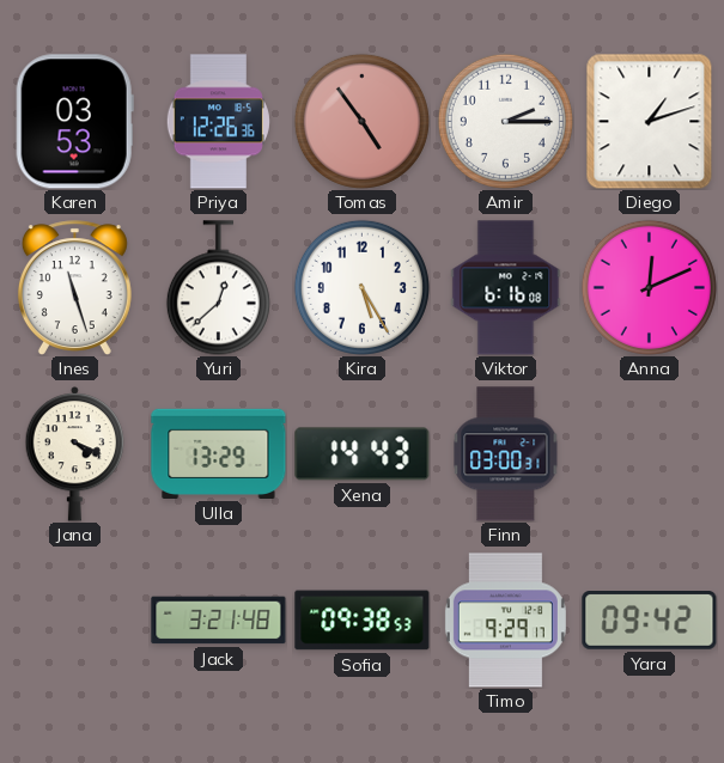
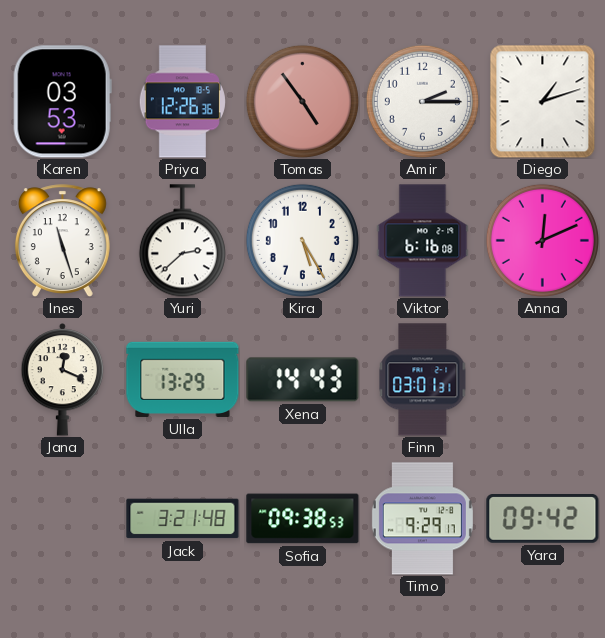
Yuri: 12:38 -> 2:38
Jana: 4:19 -> 12:19
Finn: 03:00 -> 03:01
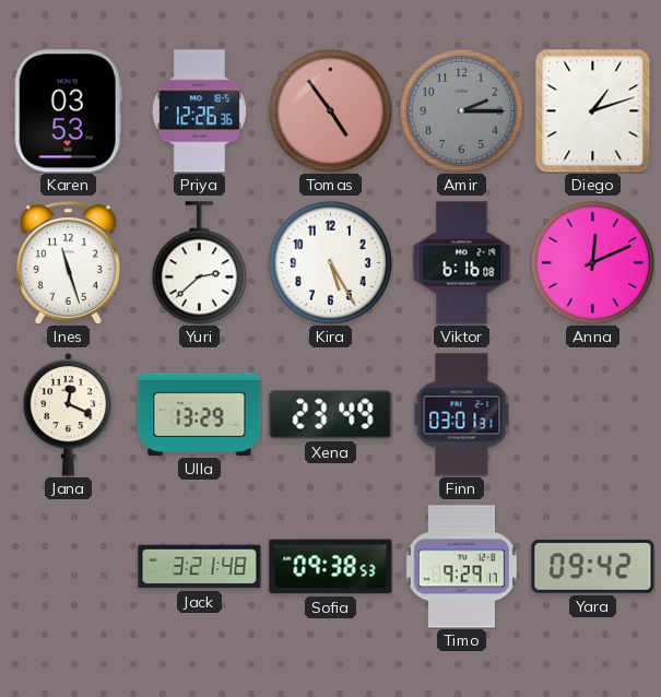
Amir dial: white -> grey
Xena: 14:43 -> 23:49
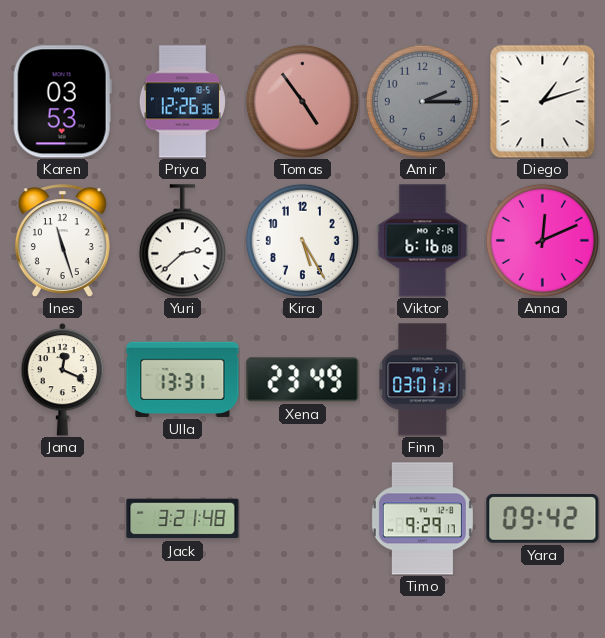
Ulla: 13:29 -> 13:31
Sofia: 09:38 -> none
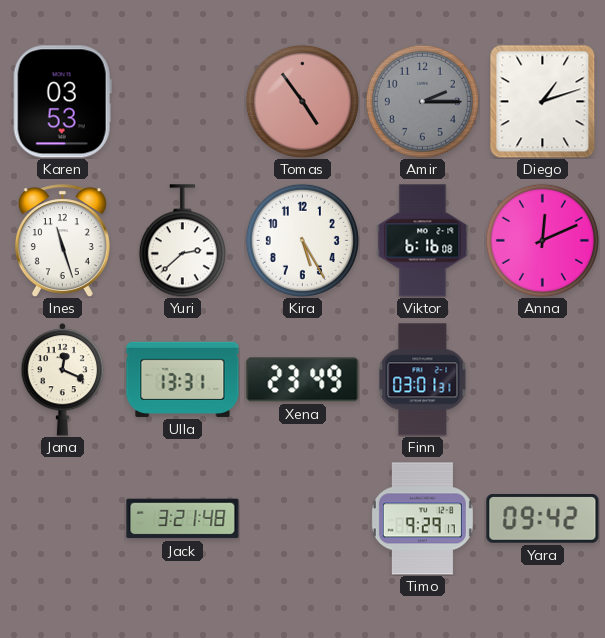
Priya: 12:26 -> none
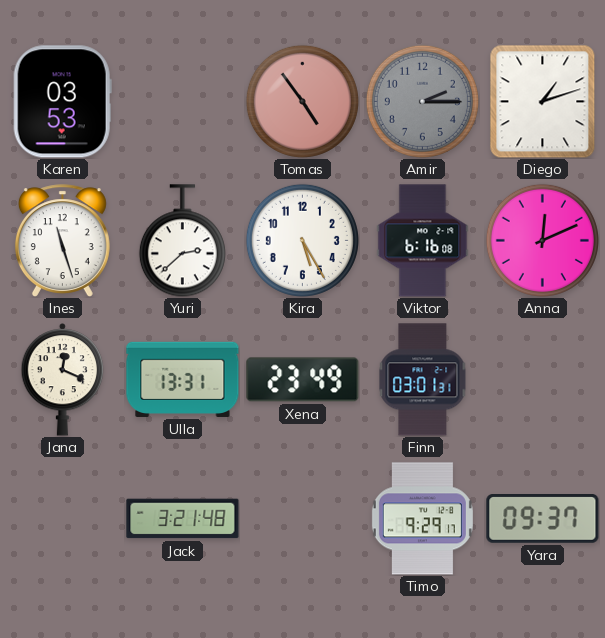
Yara: 09:42 -> 09:37
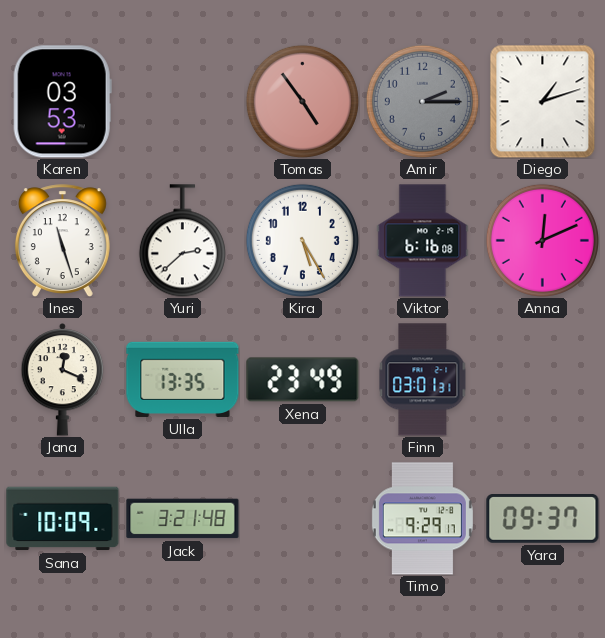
Ulla: 13:31 -> 13:35
Sana: none -> 10:09
